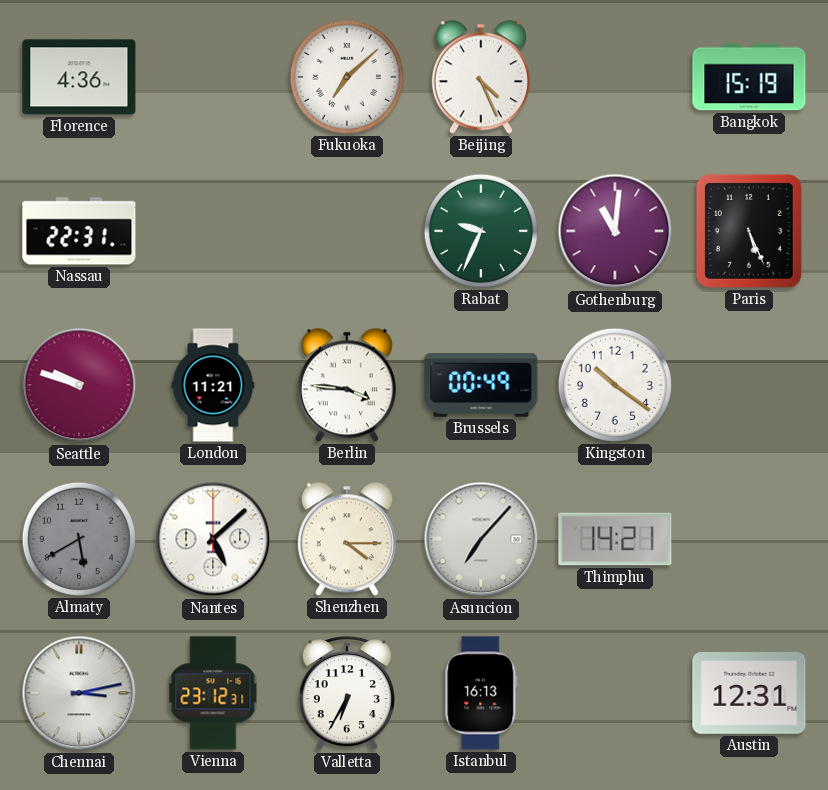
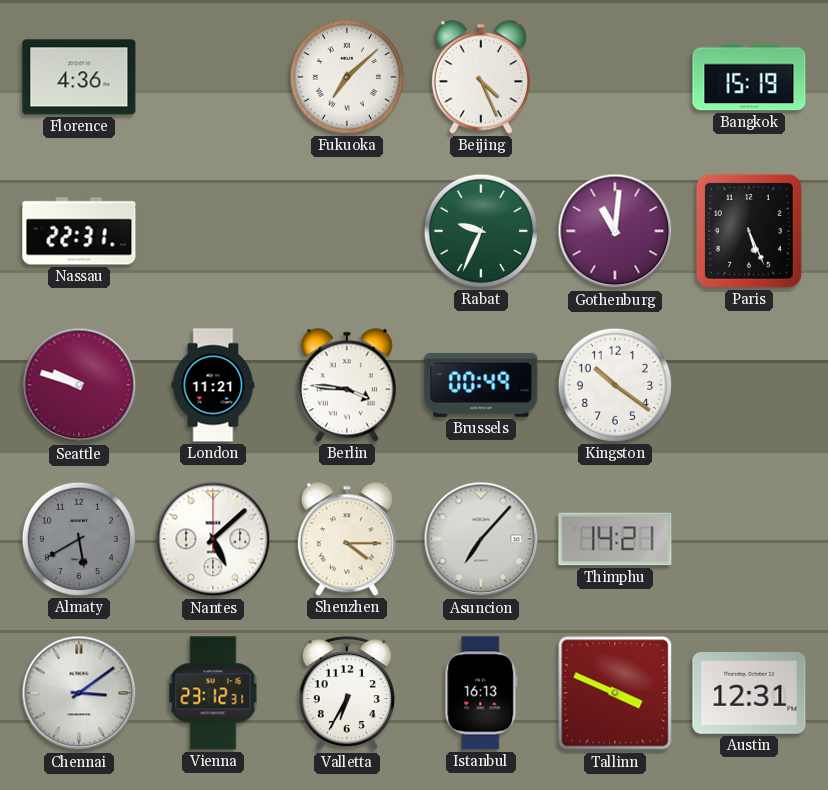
Chennai: 3:13 -> 3:09
Tallinn: none -> 3:49
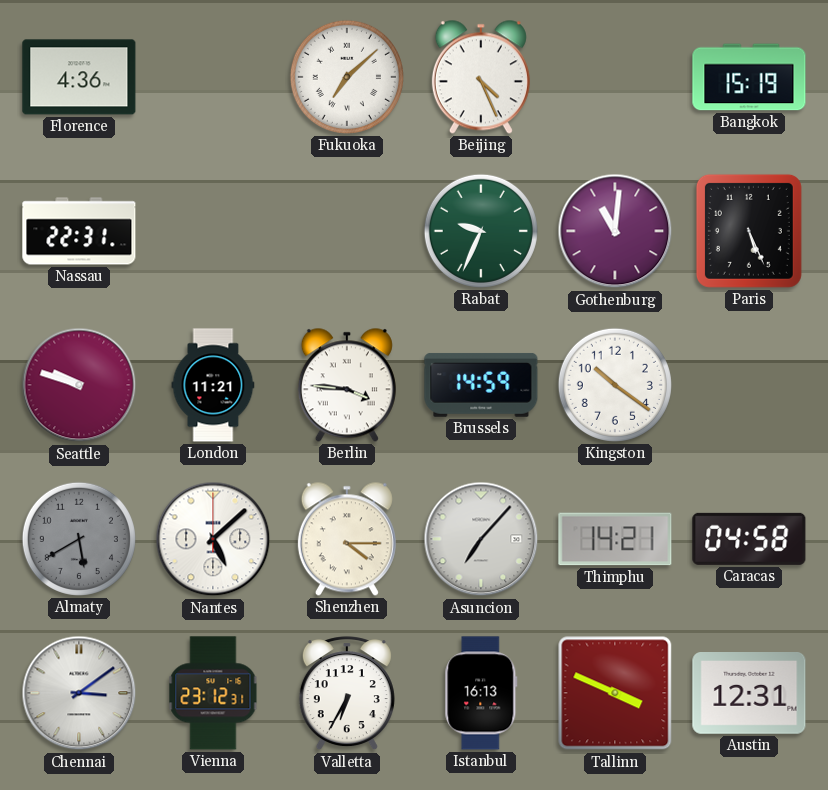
Brussels: 00:49 -> 14:59
Caracas: none -> 04:58
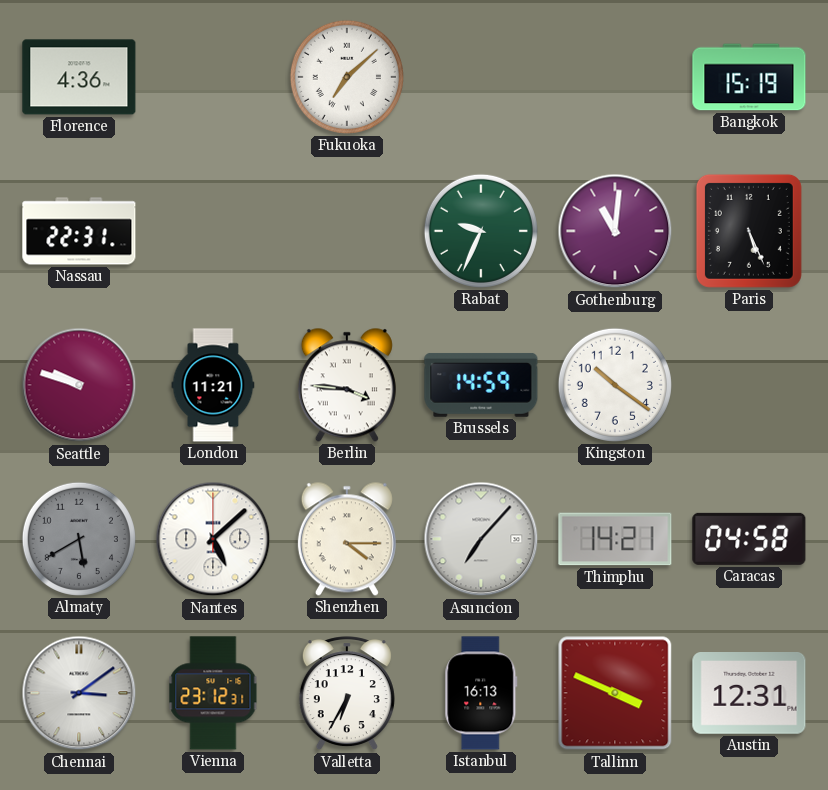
Beijing: 4:26 -> none
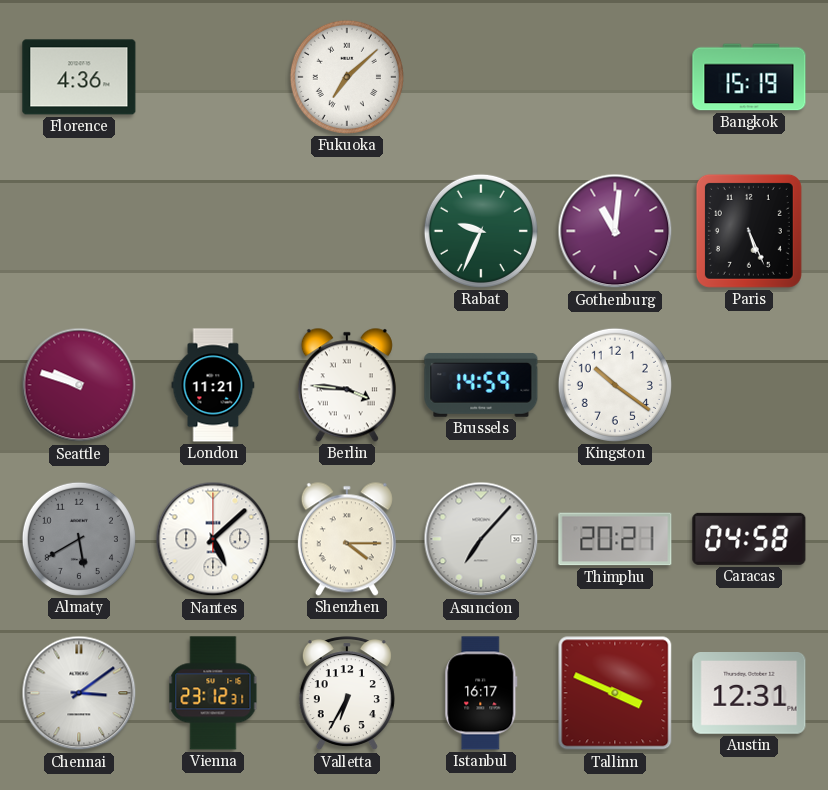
Nassau: 22:31 -> none
Thimphu: 14:21 -> 20:21
Istanbul: 16:13 -> 16:17
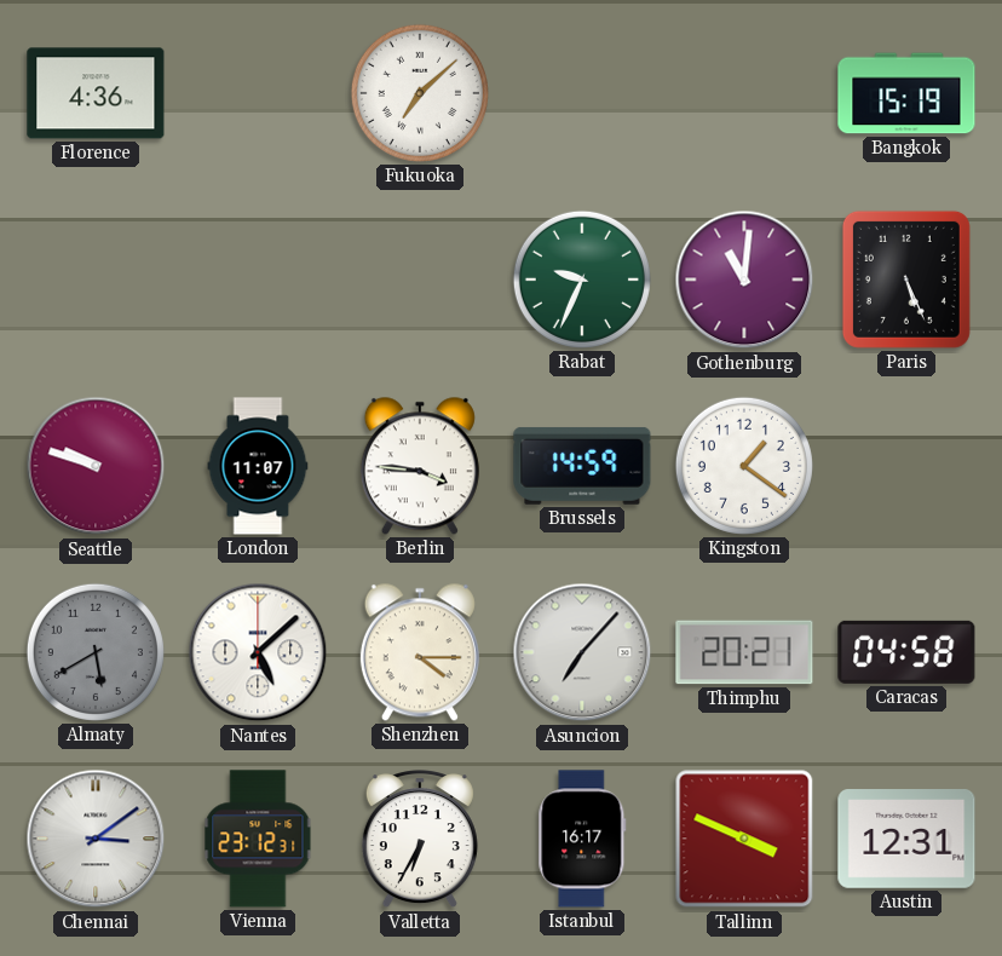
London: 11:21 -> 11:07
Kingston: 10:21 -> 1:21
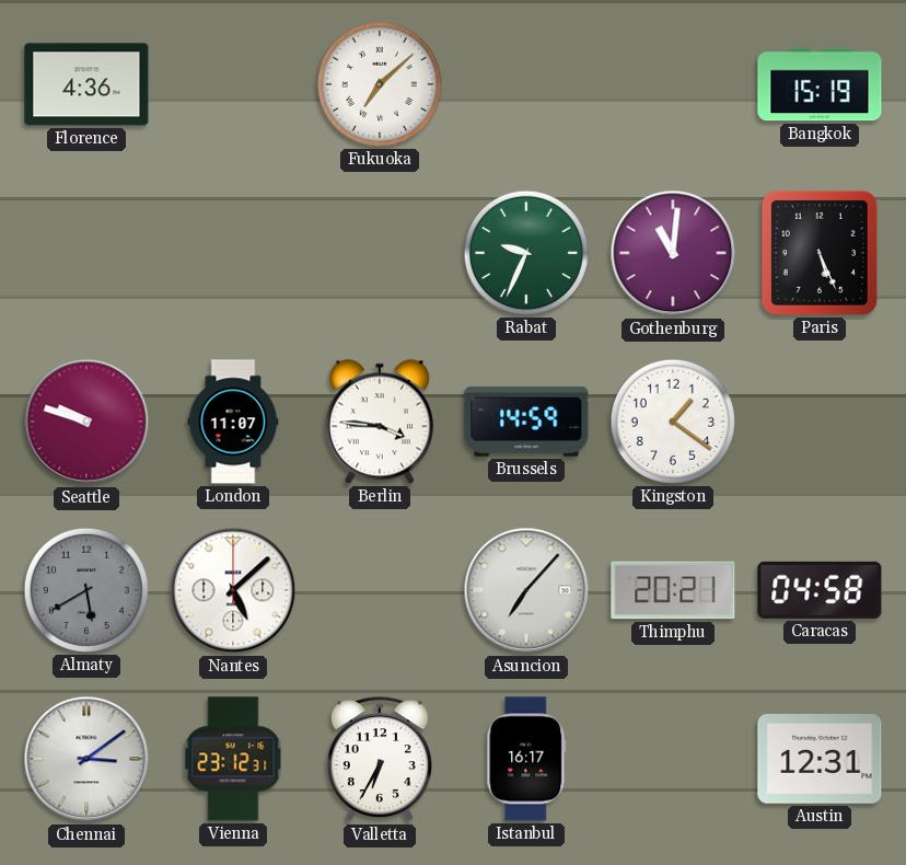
Shenzhen: 4:15 -> none
Tallinn: 3:49 -> none
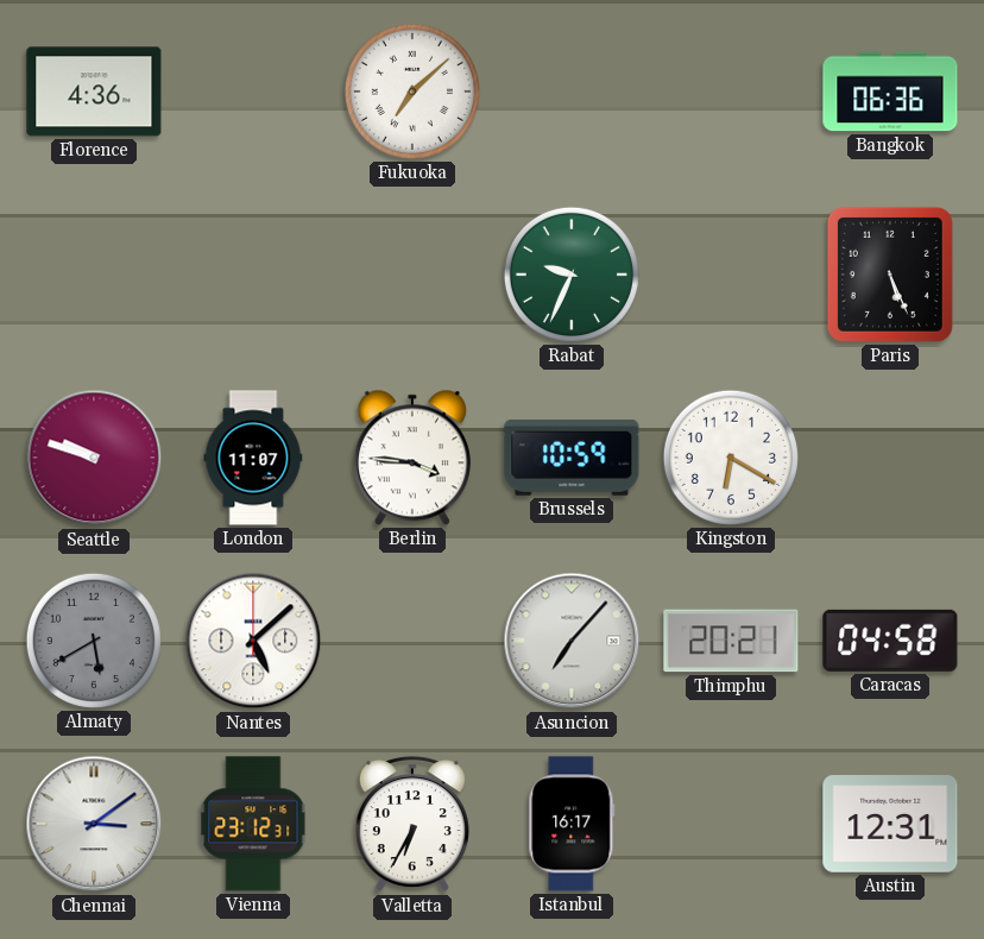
Bangkok: 15:19 -> 06:36
Gothenburg: 11:01 -> none
Brussels: 14:59 -> 10:59
Kingston: 1:21 -> 6:20
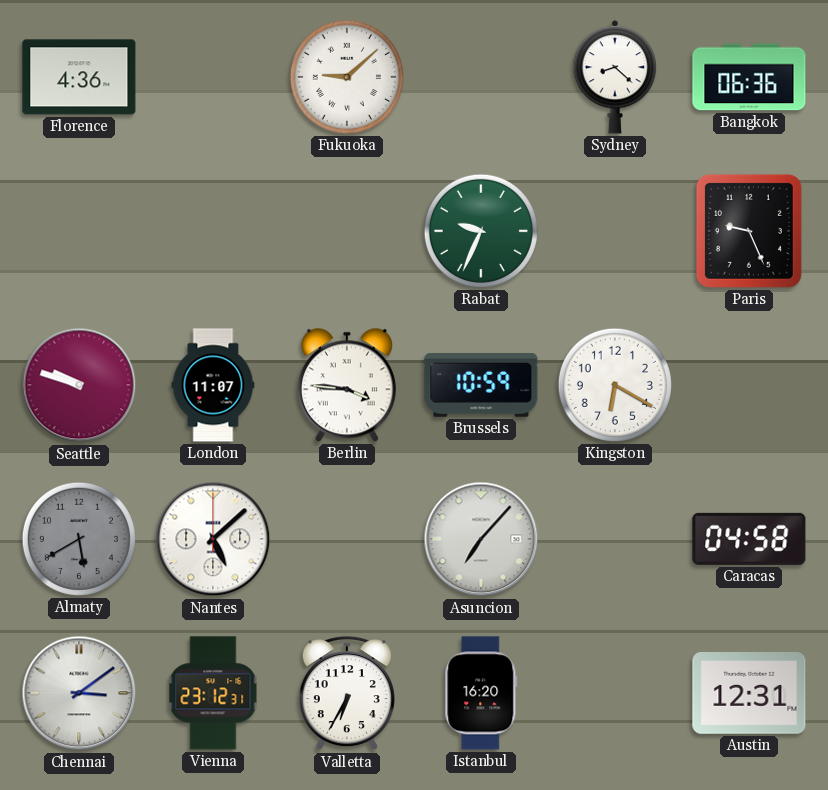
Fukuoka: 7:08 -> 9:08
Sydney: none -> 8:22
Paris: 5:26 -> 9:26
Thimphu: 20:21 -> none
Istanbul: 16:17 -> 16:20
